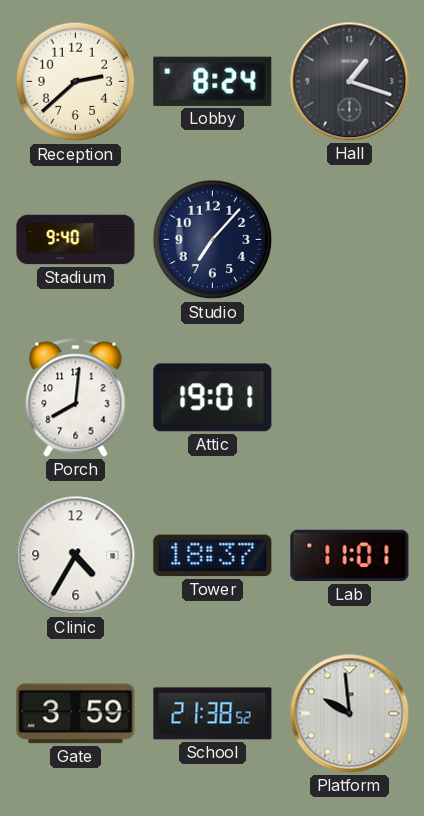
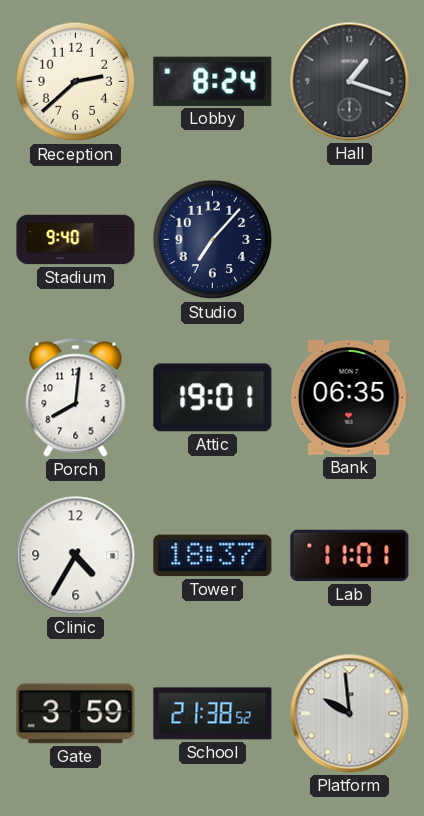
Bank: none -> 06:35
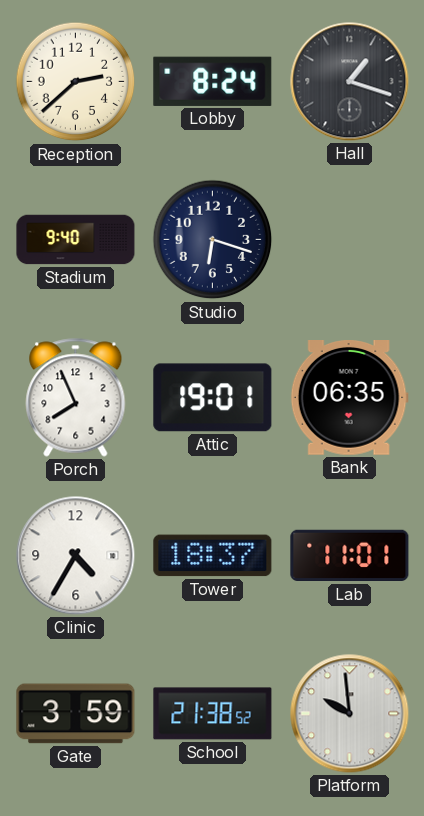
Studio: 7:07 -> 6:18
Porch: 8:01 -> 7:56
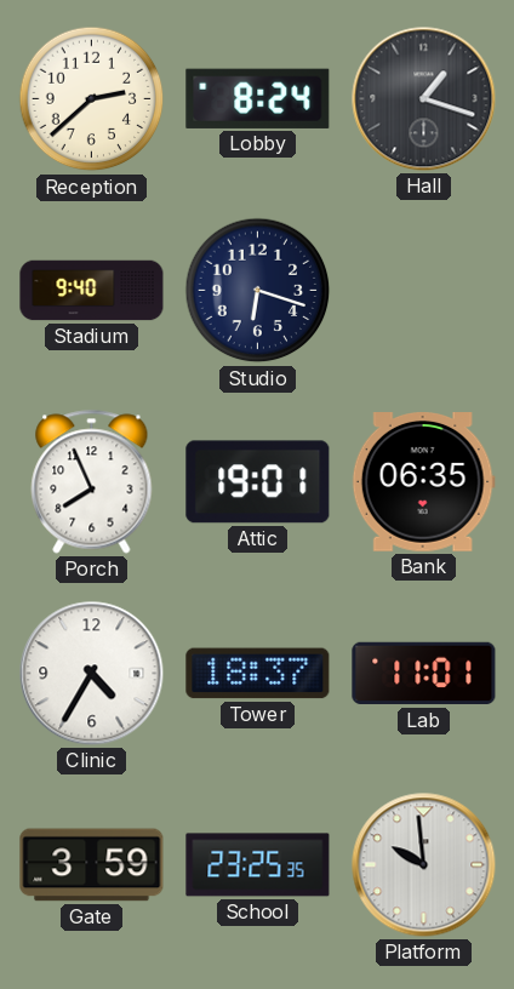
School: 21:38 -> 23:25
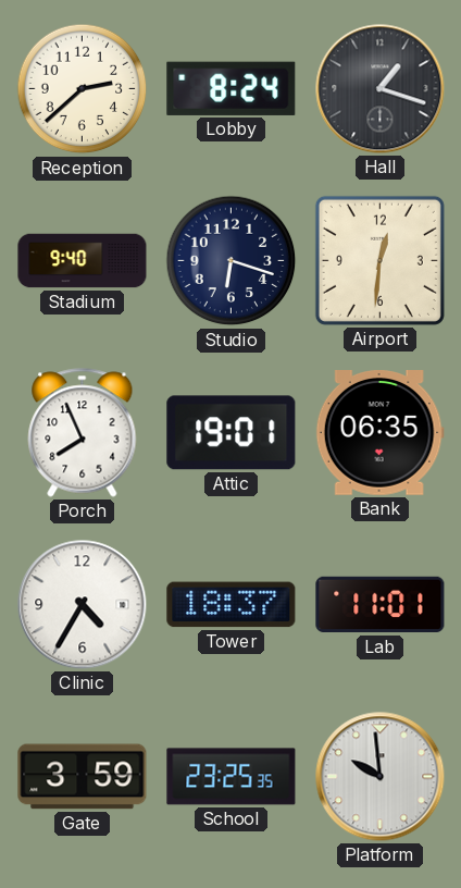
Airport: none -> 12:31
